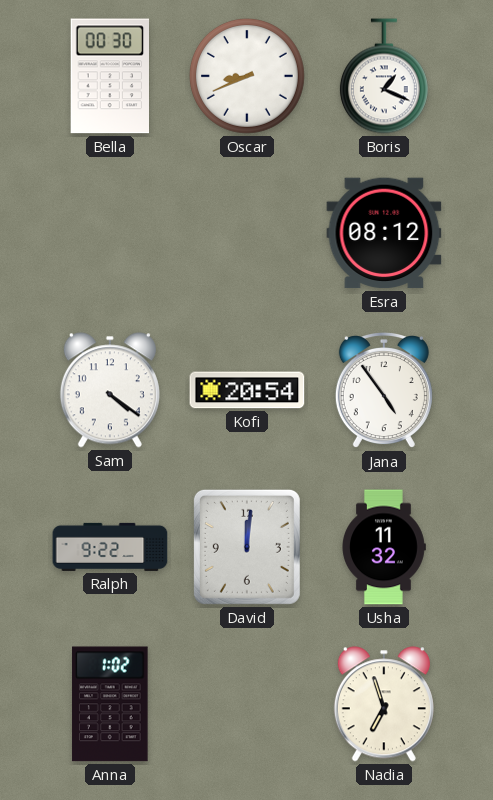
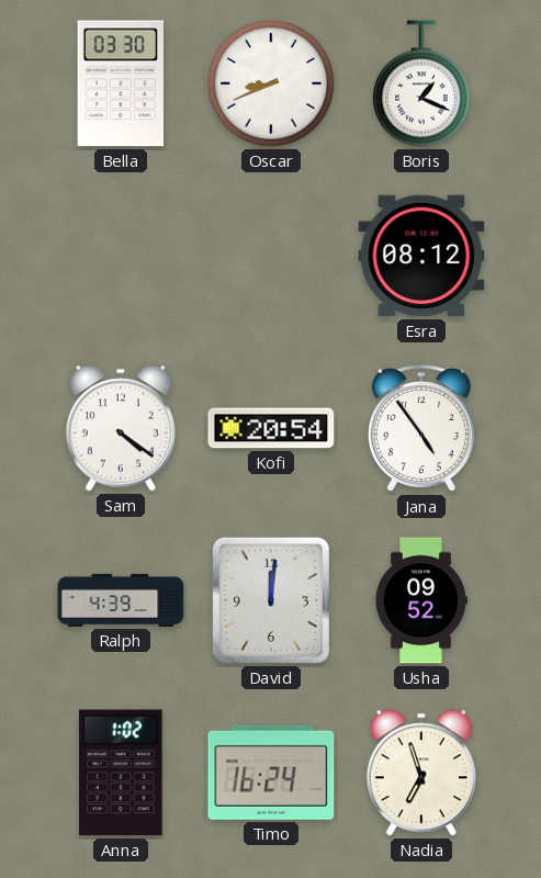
Bella: 00:30 -> 03:30
Ralph: 9:22 -> 4:39
Usha: 11:32 -> 09:52
Timo: none -> 16:24
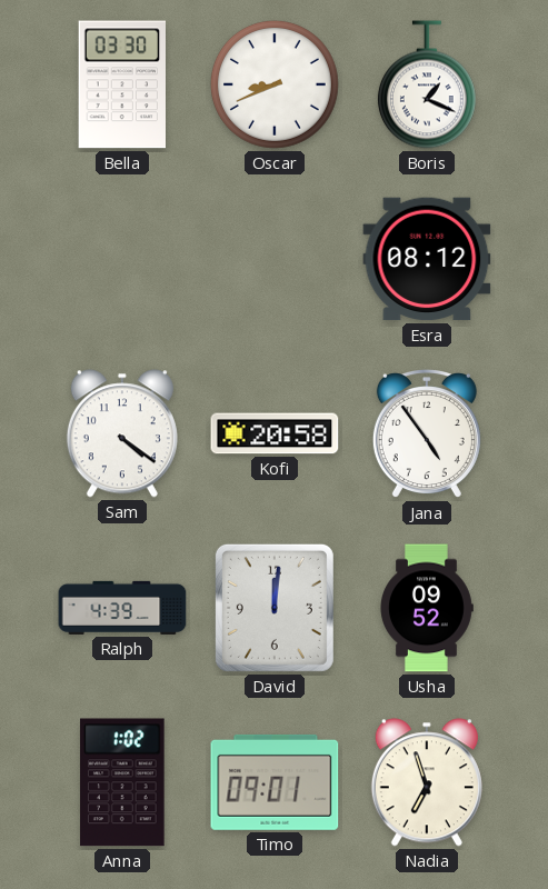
Kofi: 20:54 -> 20:58
Timo: 16:24 -> 09:01
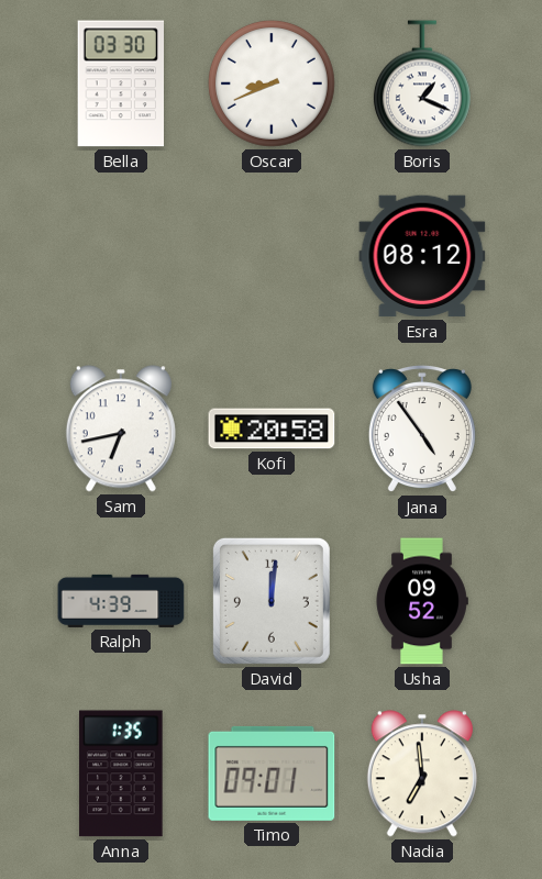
Sam: 4:21 -> 6:43
Anna: 1:02 -> 1:35
Nadia: 6:57 -> 6:59
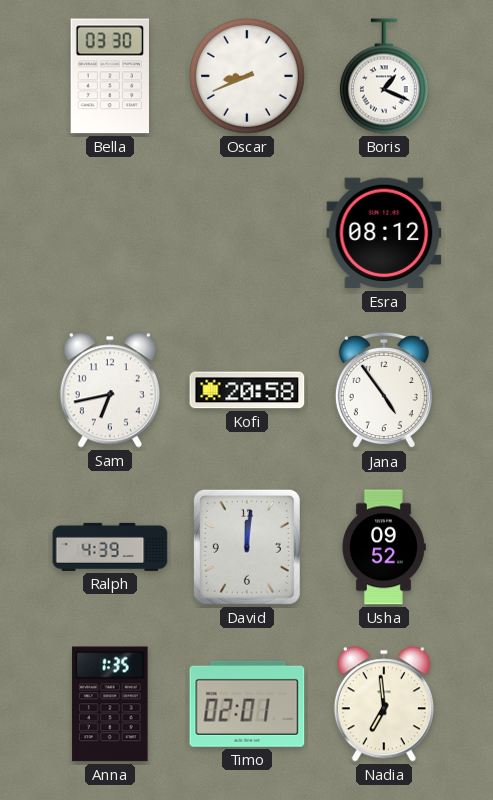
Timo: 09:01 -> 02:01
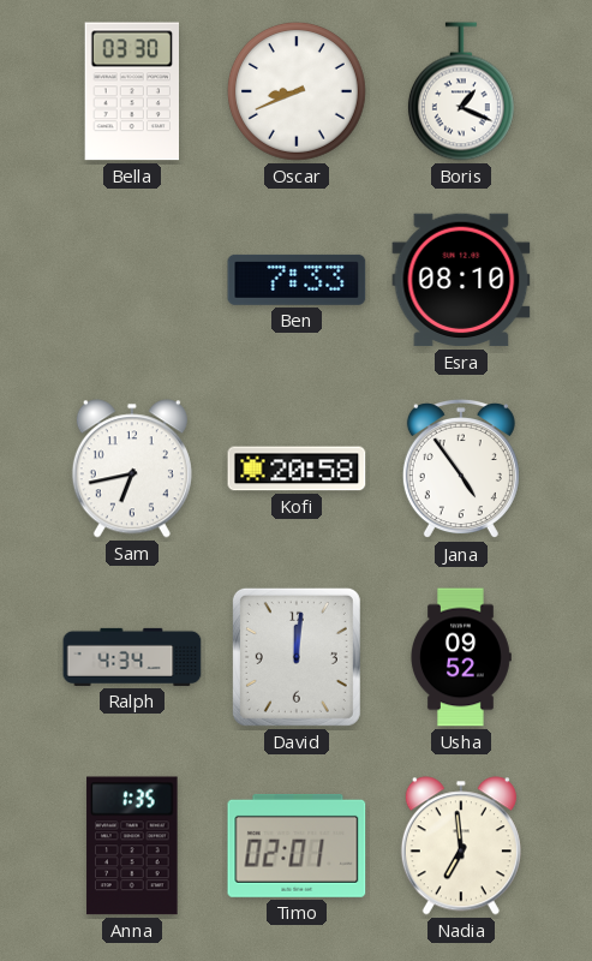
Ben: none -> 7:33
Esra: 08:12 -> 08:10
Ralph: 4:39 -> 4:34
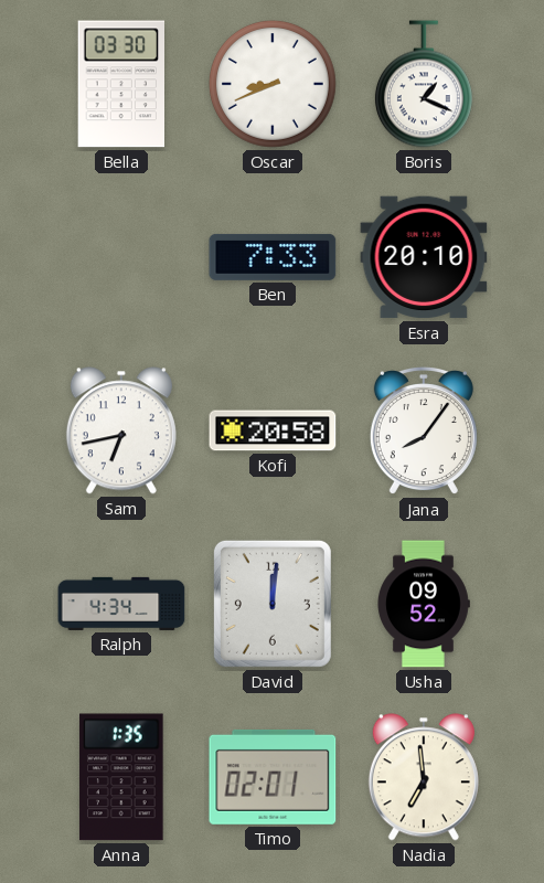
Esra: 08:10 -> 20:10
Jana: 4:54 -> 8:06
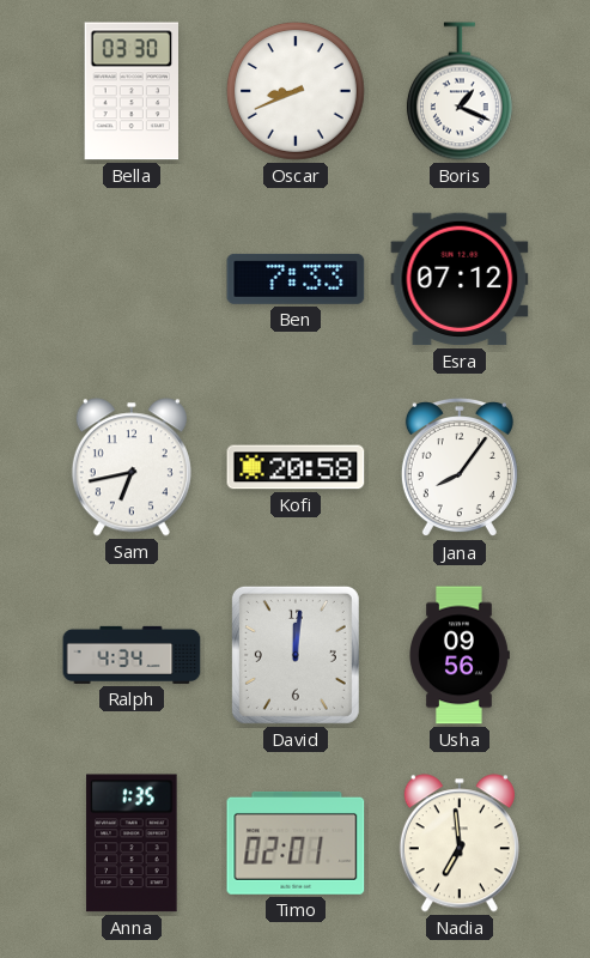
Esra: 20:10 -> 07:12
Usha: 09:52 -> 09:56
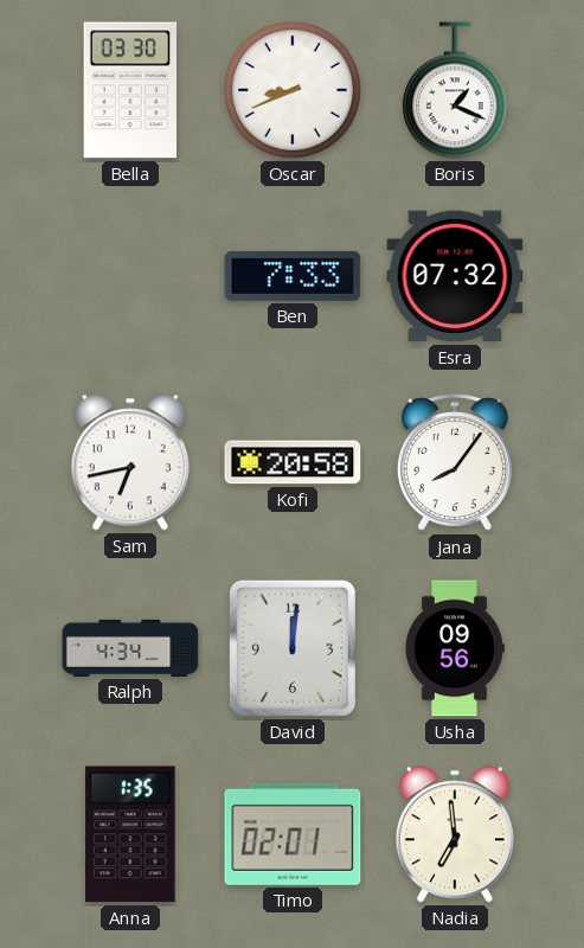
Esra: 07:12 -> 07:32
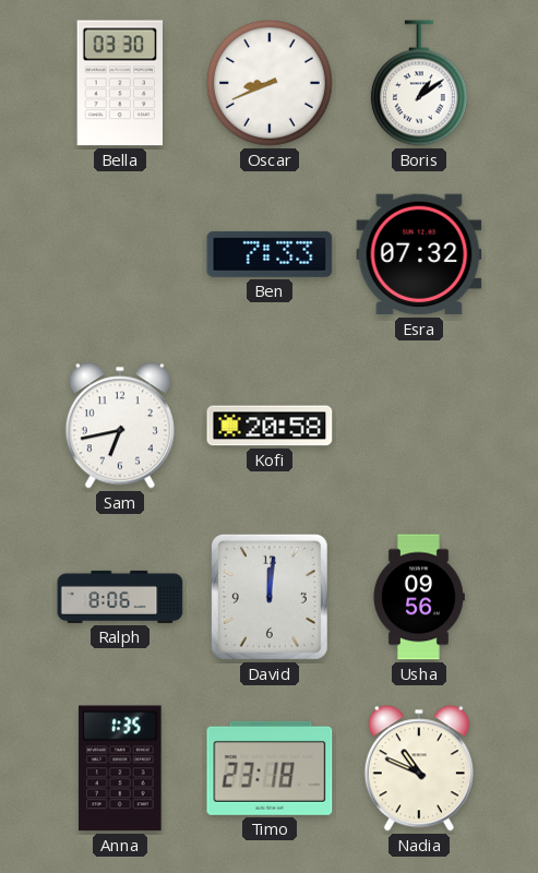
Boris: 1:19 -> 1:09
Jana: 8:06 -> none
Ralph: 4:34 -> 8:06
Timo: 02:01 -> 23:18
Nadia: 6:59 -> 10:49
